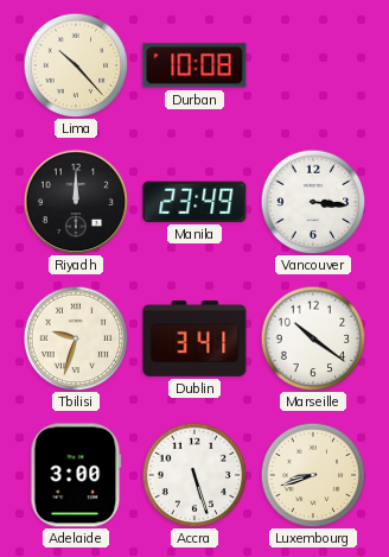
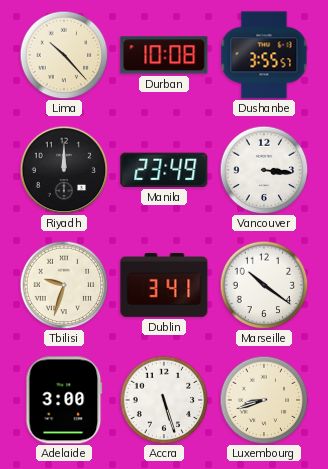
Dushanbe: none -> 3:55
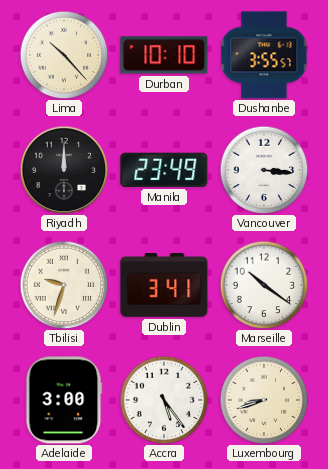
Durban: 10:08 -> 10:10
Accra: 5:27 -> 5:24
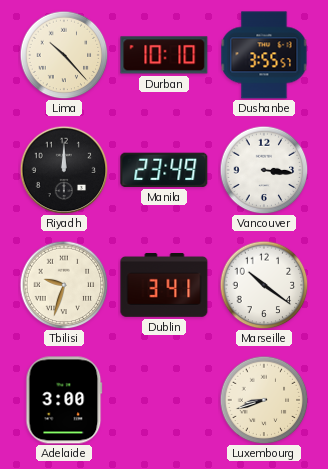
Accra: 5:24 -> none
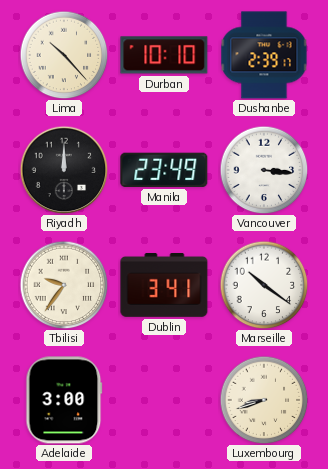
Dushanbe: 3:55 -> 2:39
Tbilisi: 9:33 -> 9:36
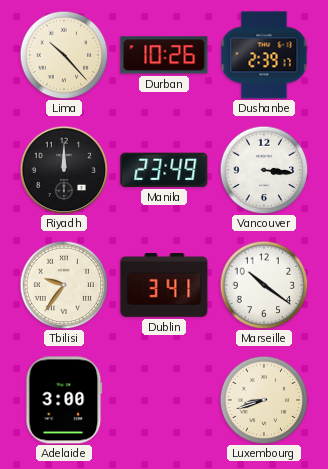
Durban: 10:10 -> 10:26
